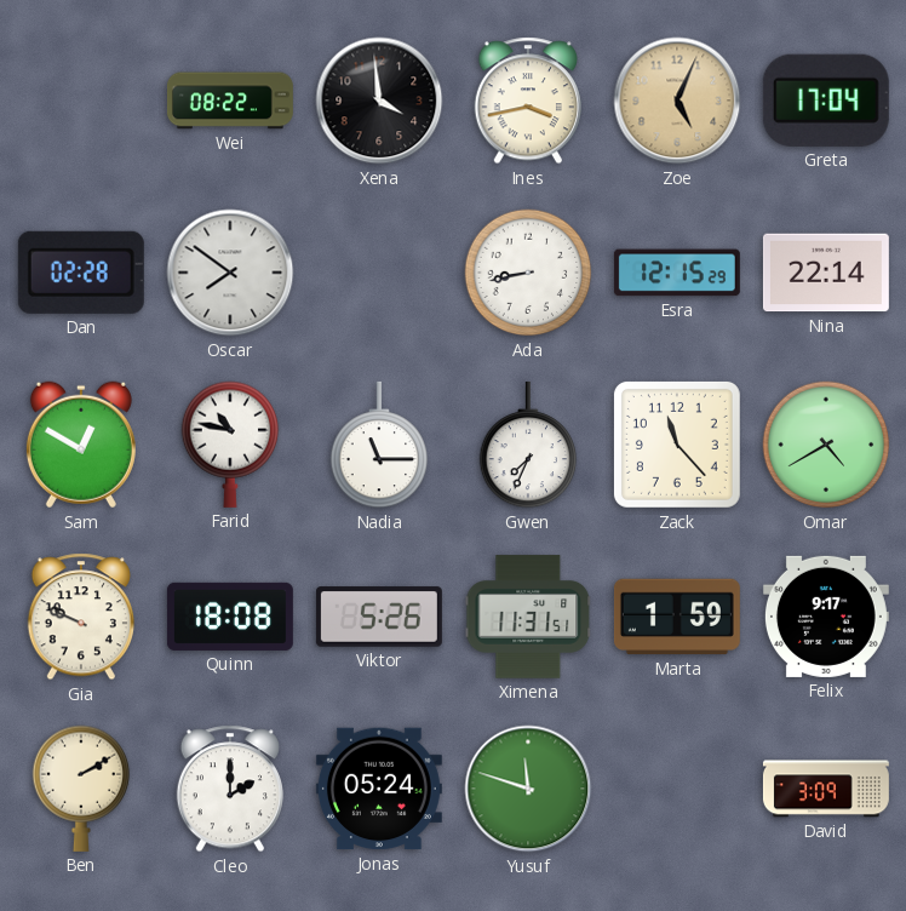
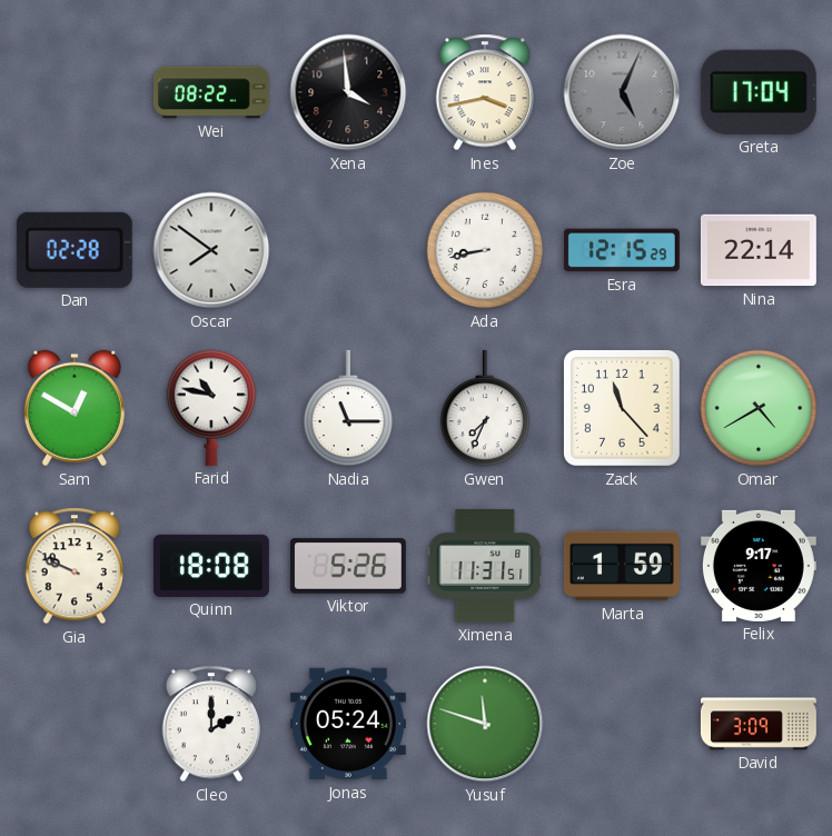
Zoe dial: champagne -> grey
Ben: 2:10 -> none
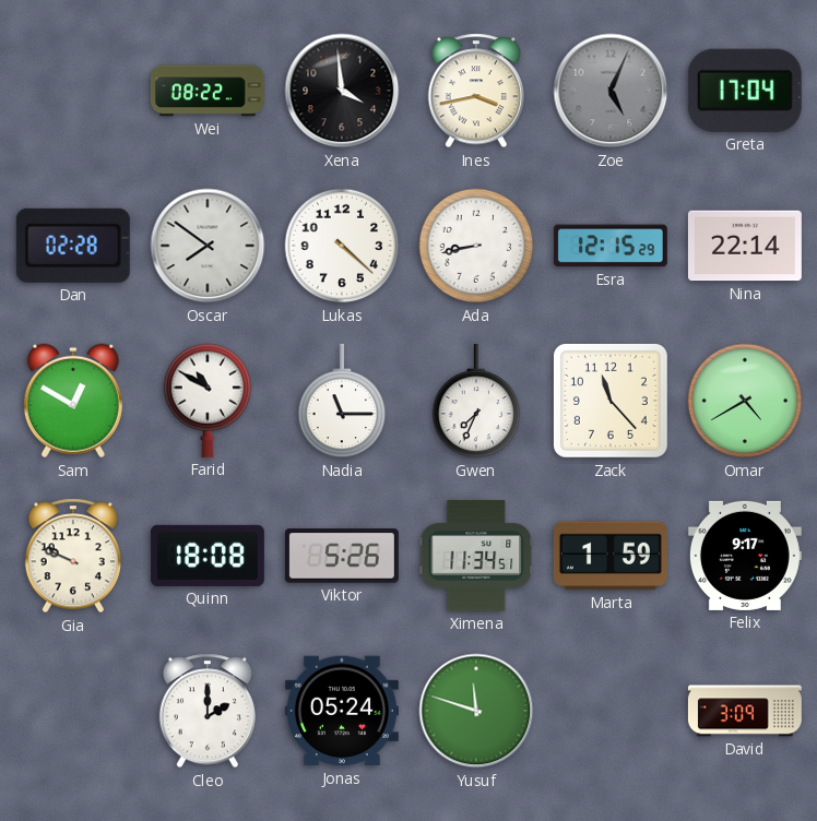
Lukas: none -> 4:22
Farid: 10:47 -> 10:50
Ximena: 11:31 -> 11:34
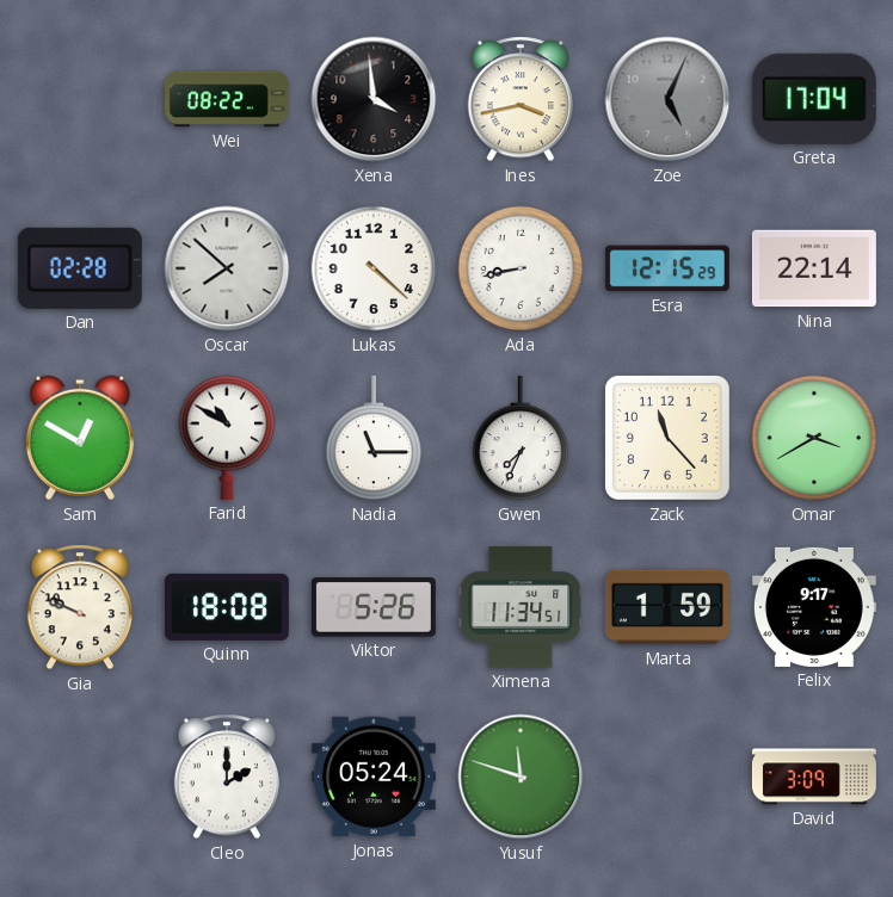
Oscar: 7:51 -> 7:52
Omar: 4:40 -> 3:40
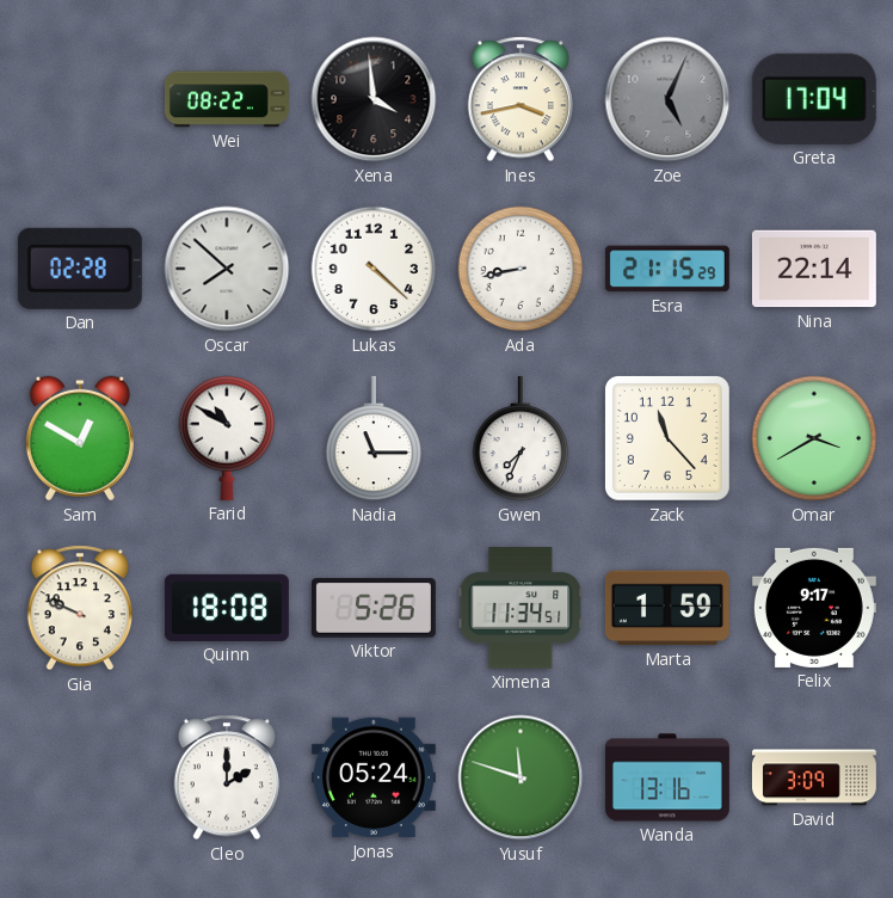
Esra: 12:15 -> 21:15
Wanda: none -> 13:16
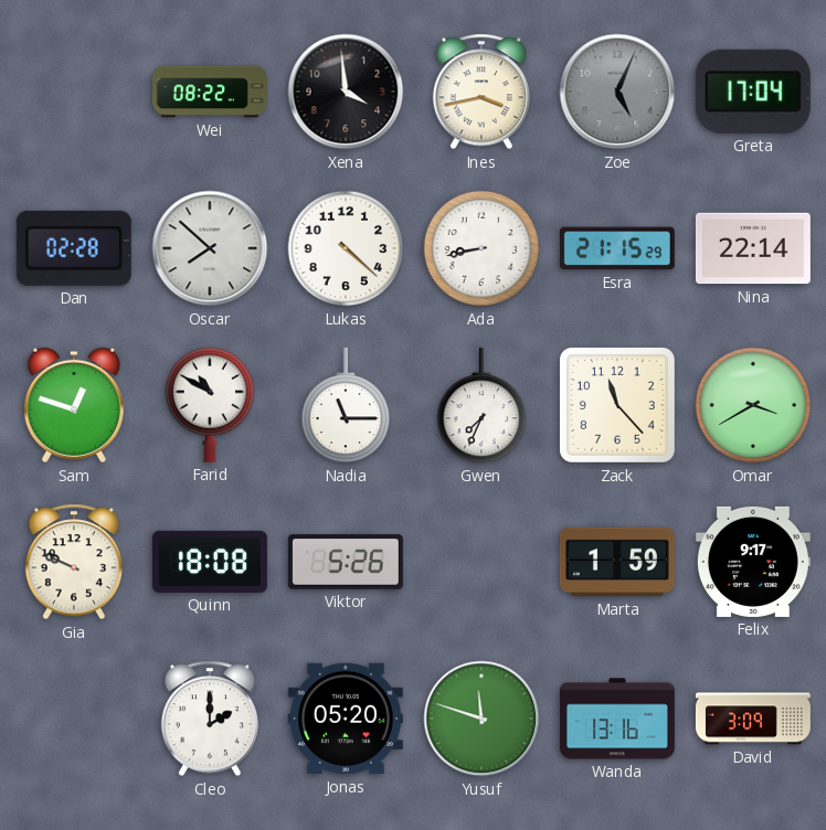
Sam: 12:50 -> 12:48
Ximena: 11:34 -> none
Jonas: 05:24 -> 05:20
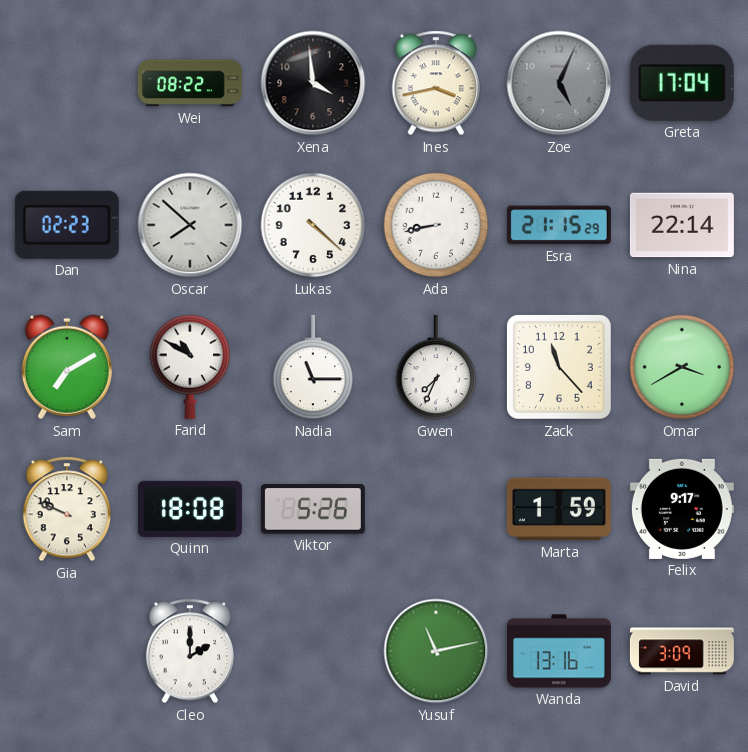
Dan: 02:28 -> 02:23
Sam: 12:48 -> 7:10
Jonas: 05:20 -> none
Yusuf: 11:48 -> 11:13
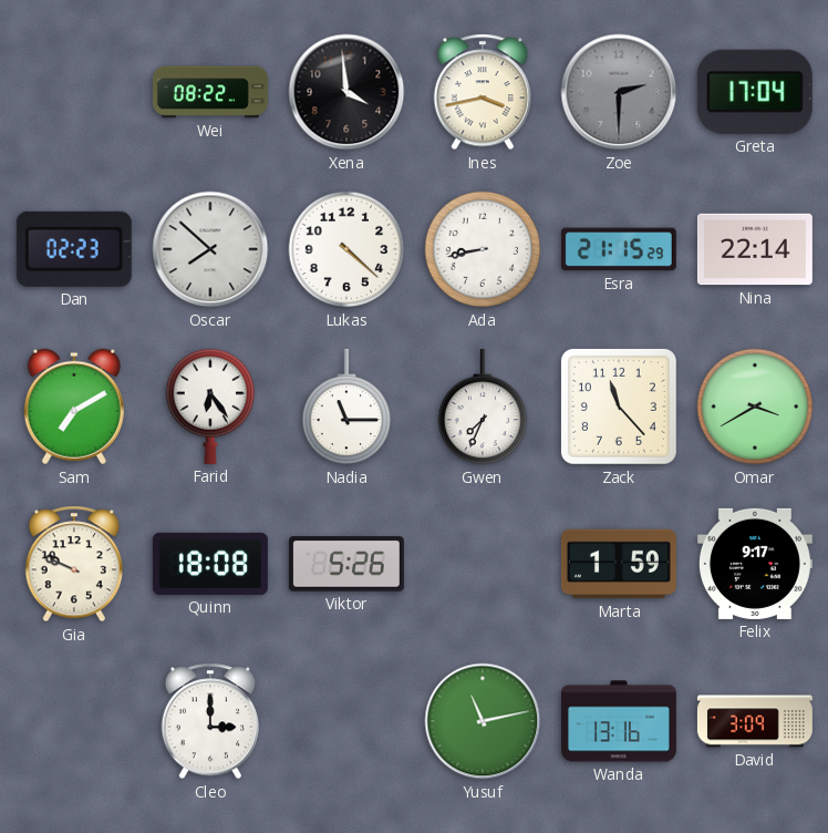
Zoe: 5:04 -> 2:30
Farid: 10:50 -> 6:24
Cleo: 2:00 -> 3:00
